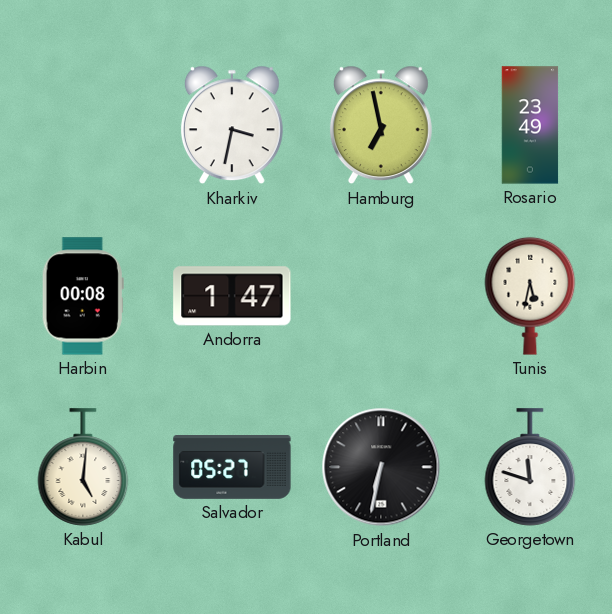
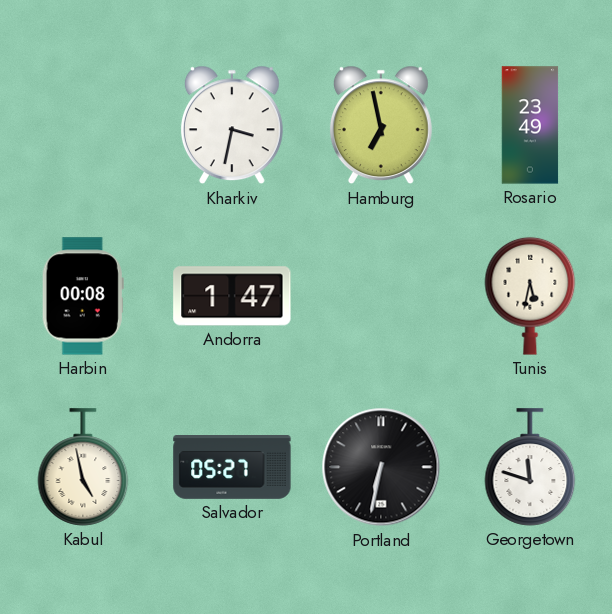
Kabul: 5:01 -> 4:58
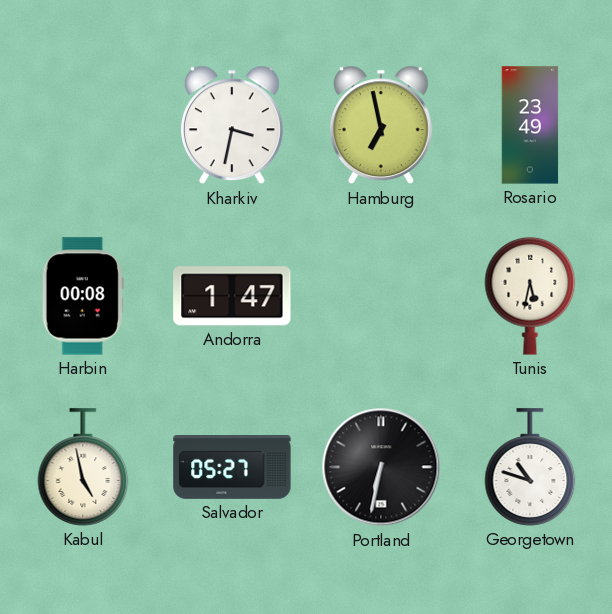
Georgetown: 11:48 -> 10:48
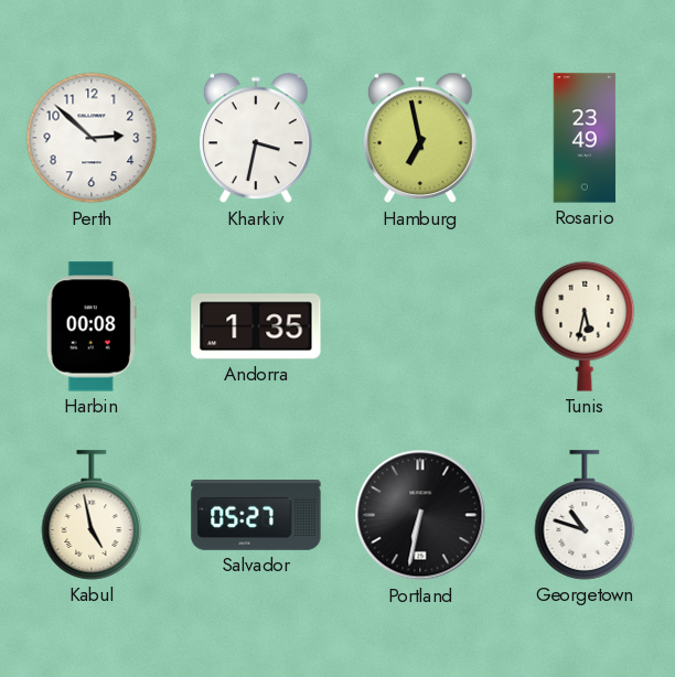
Perth: none -> 2:52
Andorra: 1:47 -> 1:35
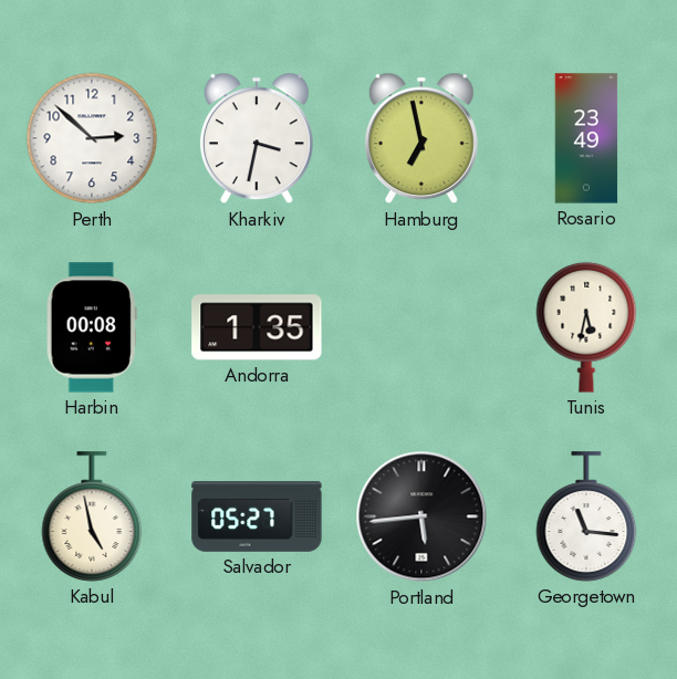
Portland: 6:32 -> 5:44
Georgetown: 10:48 -> 11:16
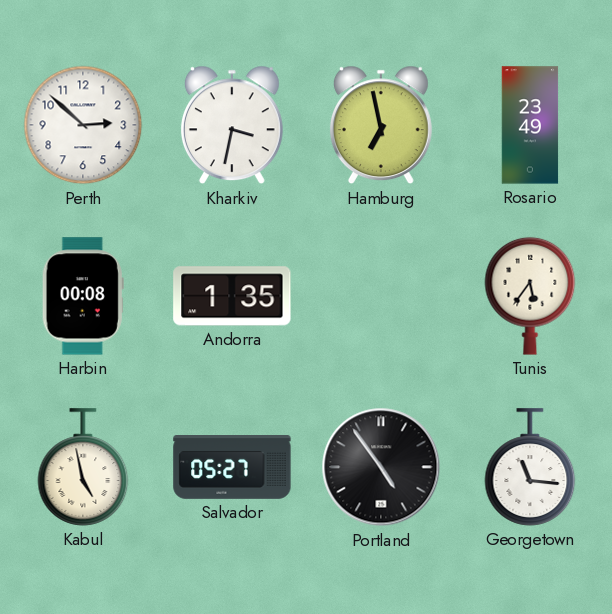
Tunis: 5:32 -> 5:36
Portland: 5:44 -> 4:54
